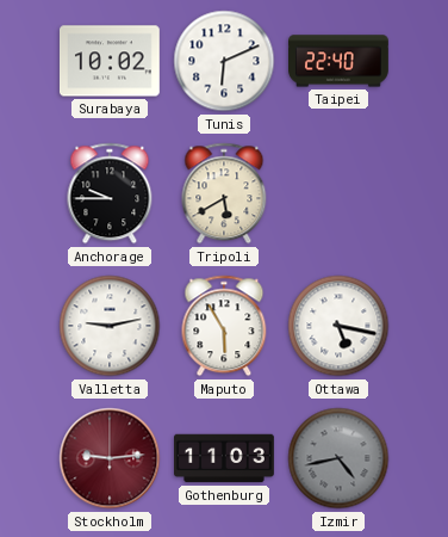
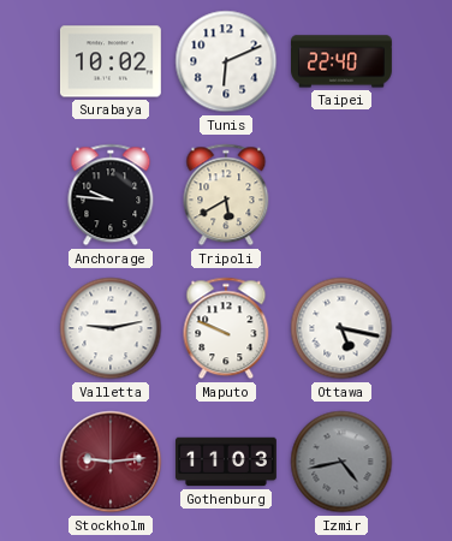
Anchorage: 9:45 -> 9:46
Maputo: 5:55 -> 9:49
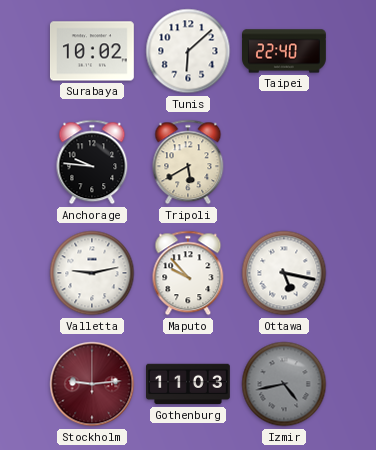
Tunis: 6:11 -> 6:08
Maputo: 9:49 -> 9:53
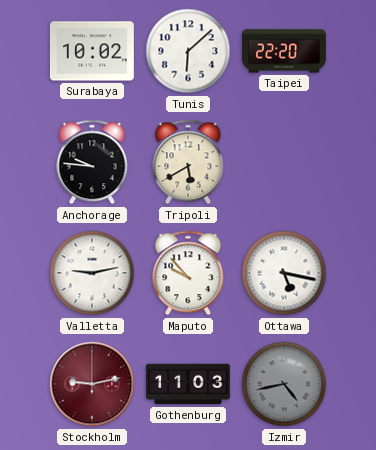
Taipei: 22:40 -> 22:20
Stockholm: 9:14 -> 9:13
